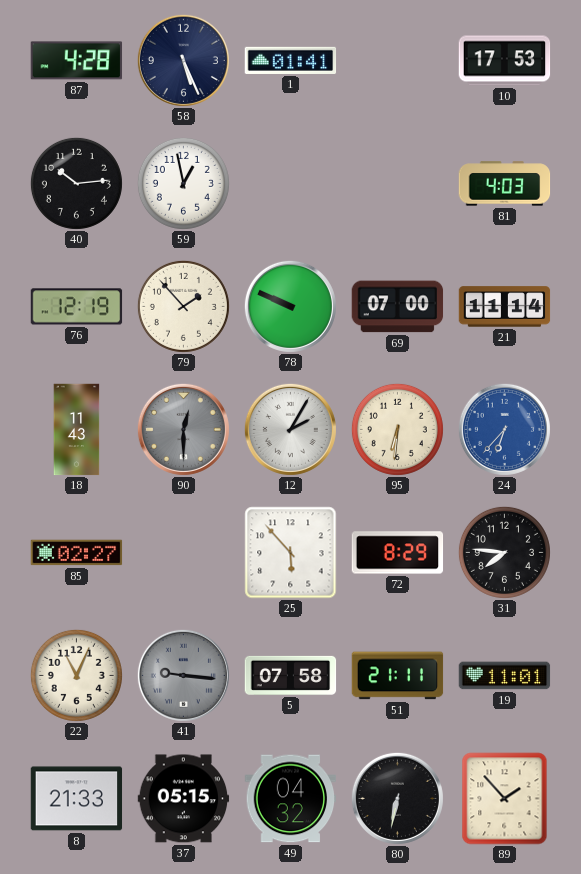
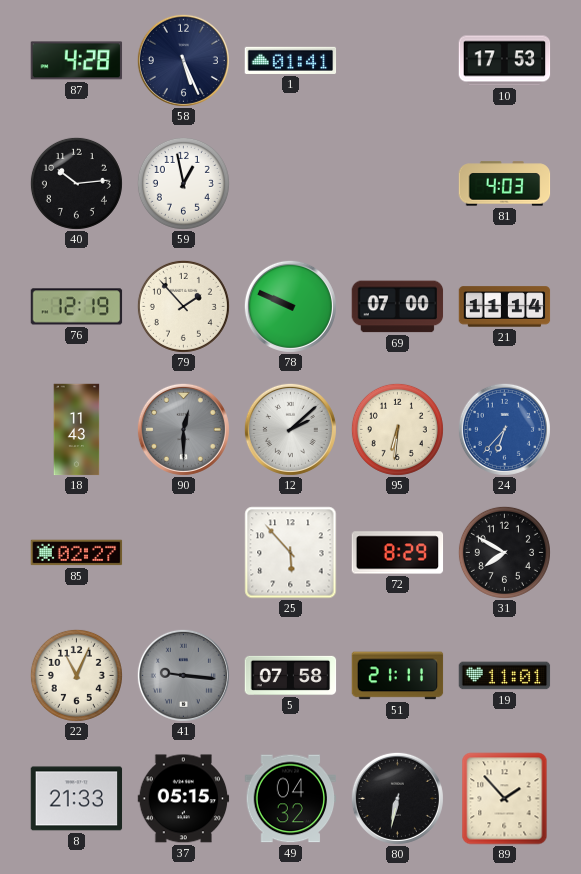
12: 2:05 -> 2:08
31: 7:46 -> 7:50
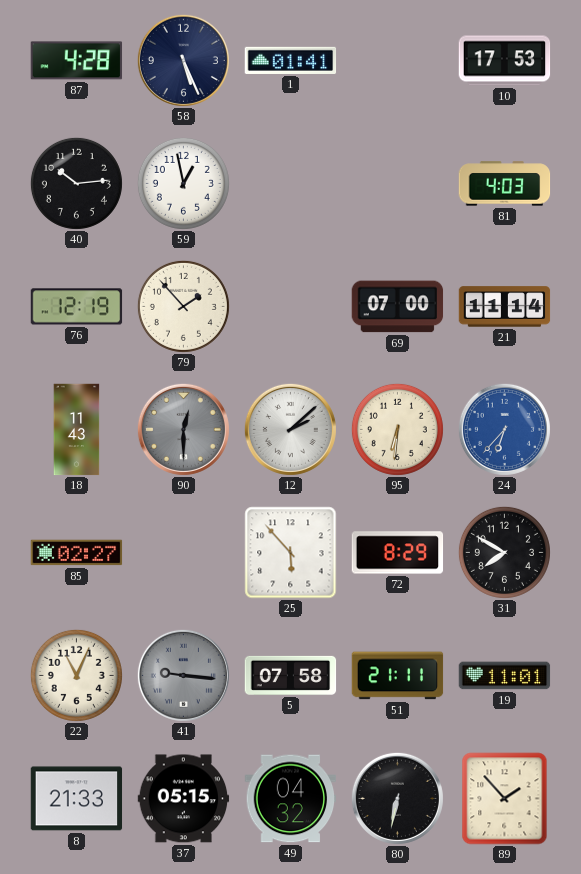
78: 9:49 -> none
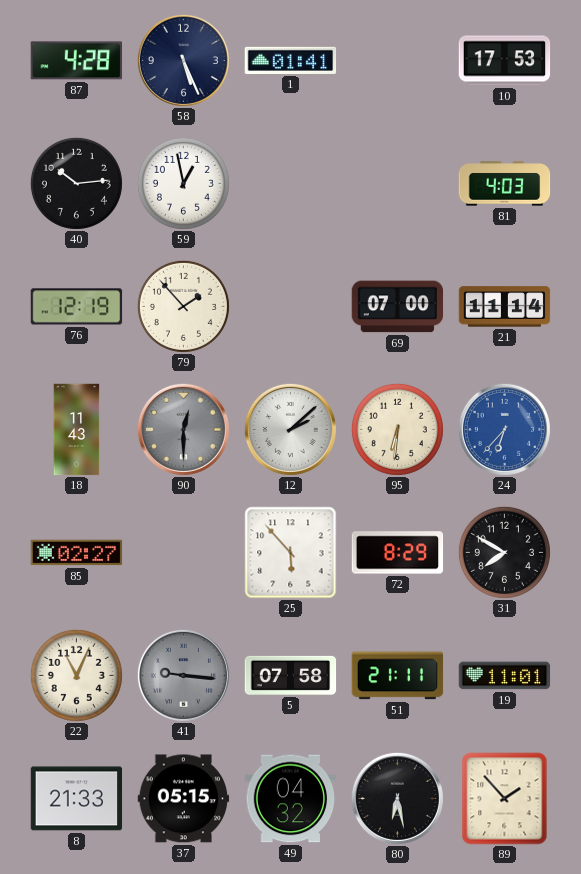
80: 6:32 -> 6:28
